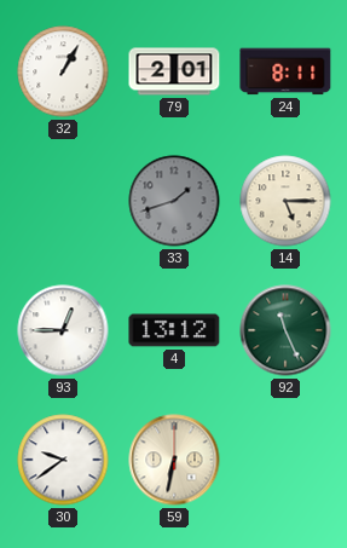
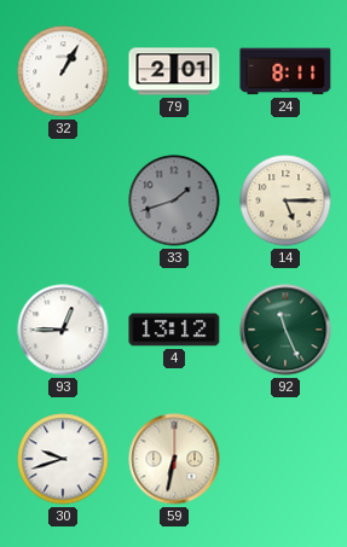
30: 9:39 -> 9:42
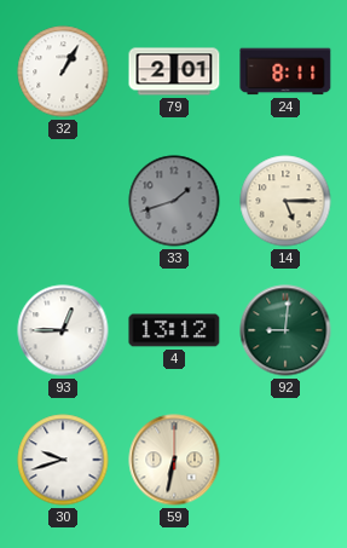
92: 11:26 -> 9:01
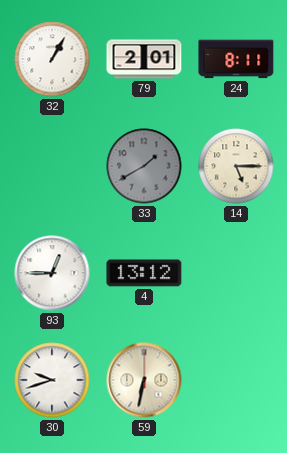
33: 1:42 -> 1:40
92: 9:01 -> none
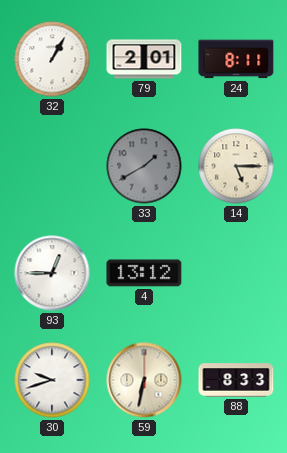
88: none -> 8:33
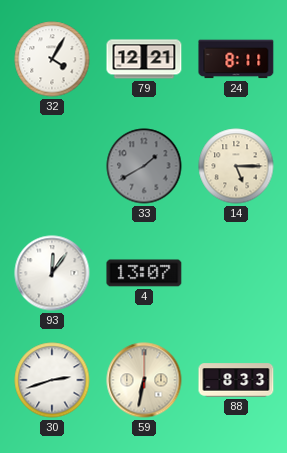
32: 1:05 -> 4:05
79: 2:01 -> 12:21
93: 12:45 -> 12:06
4: 13:12 -> 13:07
30: 9:42 -> 2:42
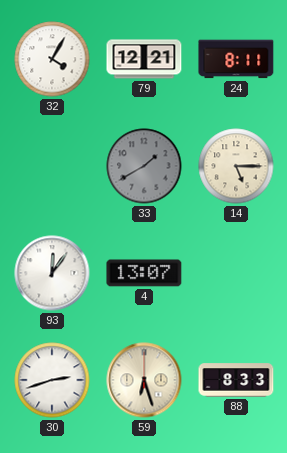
59: 6:32 -> 6:27
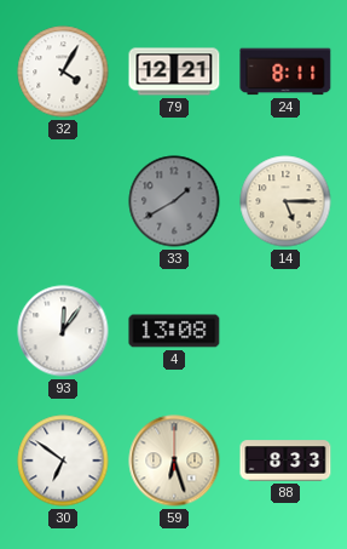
4: 13:07 -> 13:08
30: 2:42 -> 6:51
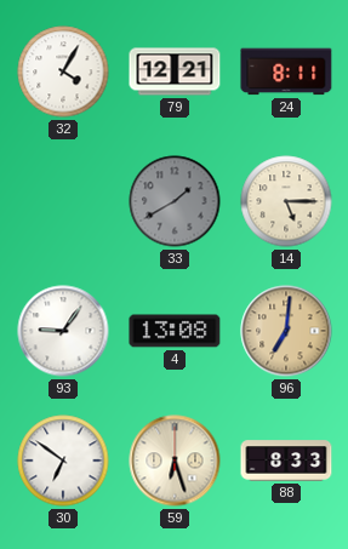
93: 12:06 -> 9:06
96: none -> 7:01
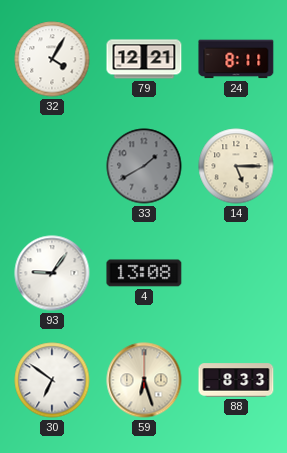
96: 7:01 -> none
